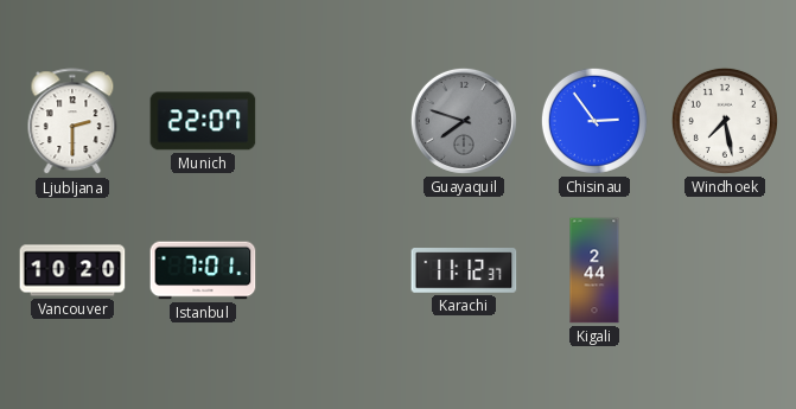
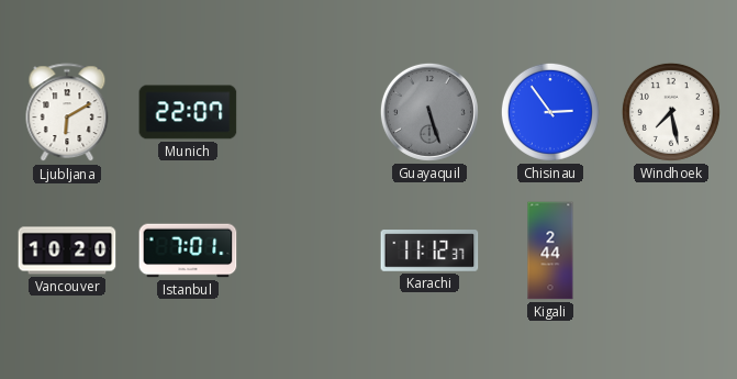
Ljubljana: 2:30 -> 6:10
Guayaquil: 7:48 -> 5:27
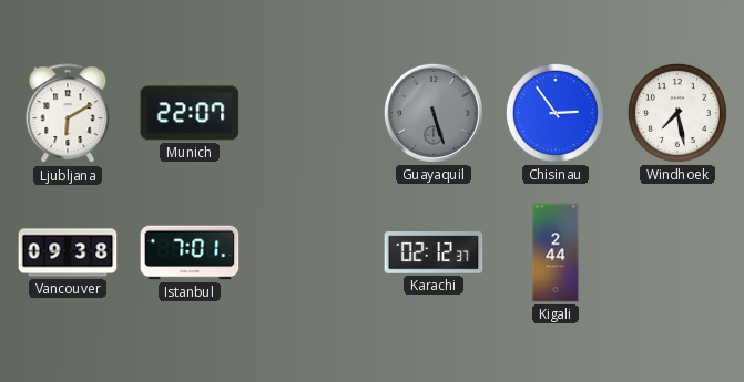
Vancouver: 10:20 -> 09:38
Karachi: 11:12 -> 02:12
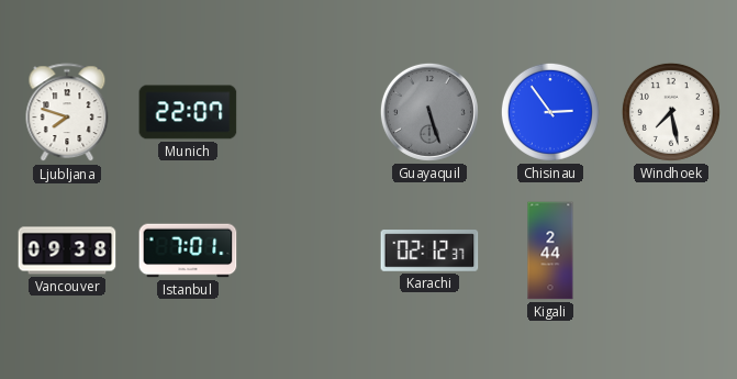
Ljubljana: 6:10 -> 7:48
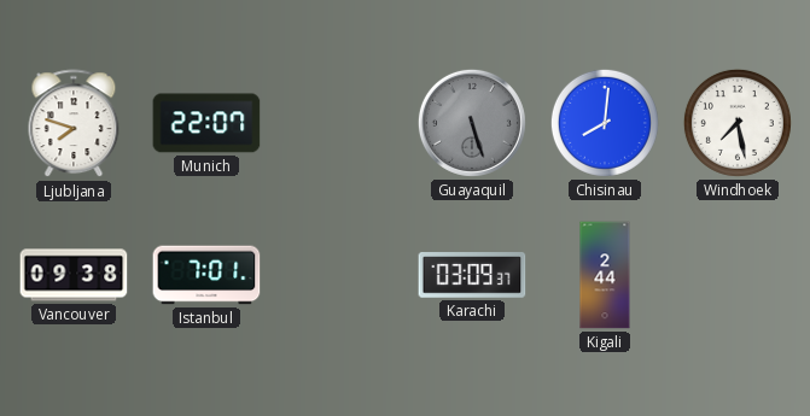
Chisinau: 2:54 -> 8:01
Karachi: 02:12 -> 03:09
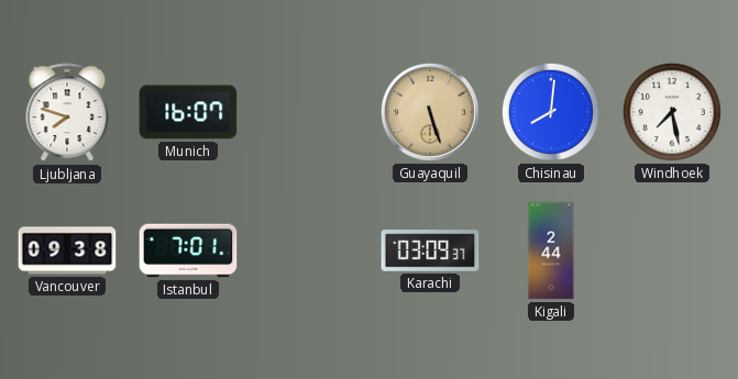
Munich: 22:07 -> 16:07
Guayaquil dial: grey -> champagne
